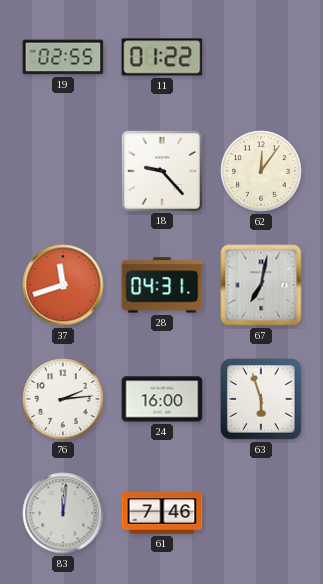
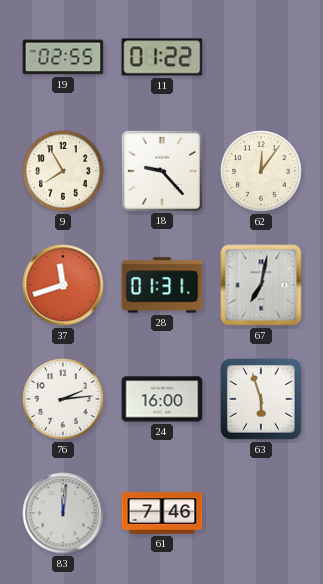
9: none -> 7:55
28: 04:31 -> 01:31
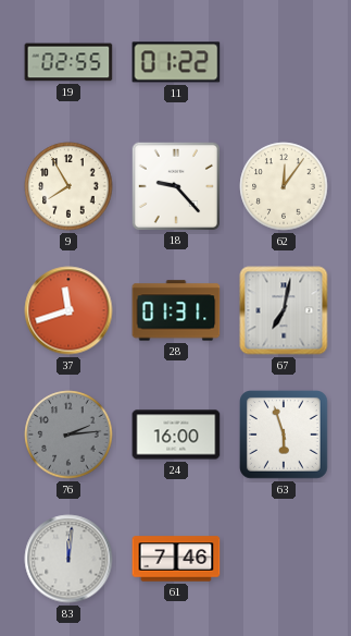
76 dial: white -> grey
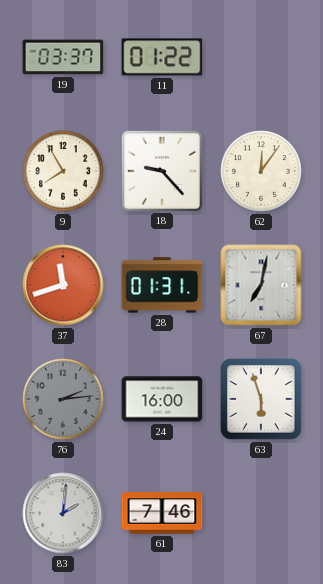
19: 02:55 -> 03:37
83: 12:01 -> 2:01
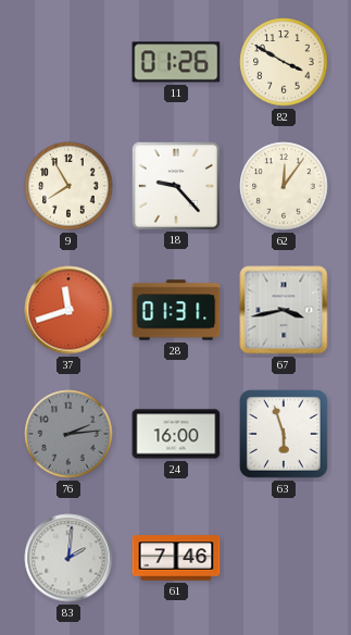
19: 03:37 -> none
11: 01:22 -> 01:26
82: none -> 3:50
67: 7:02 -> 3:43
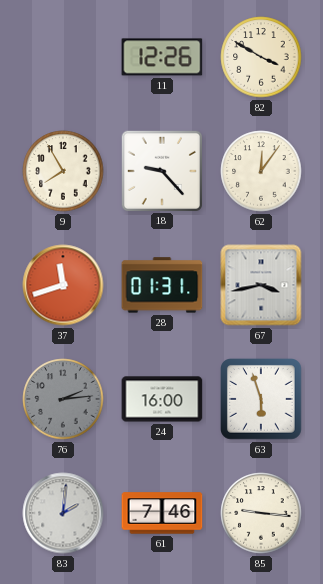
11: 01:26 -> 12:26
85: none -> 9:16
